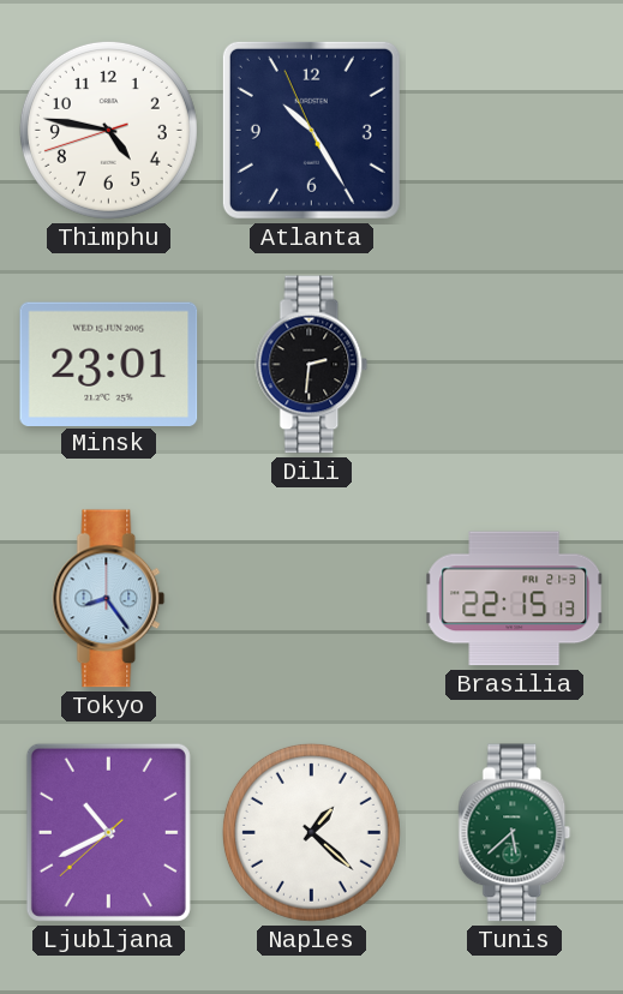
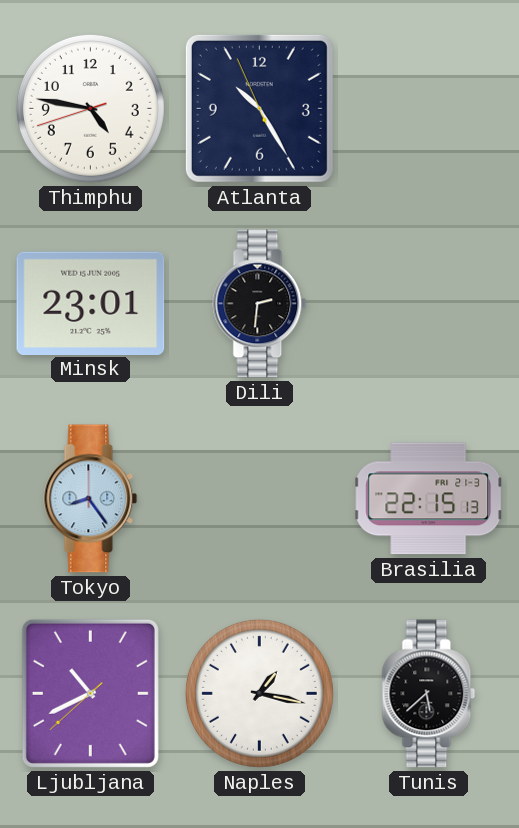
Naples: 1:22 -> 1:17
Tunis dial: green -> black
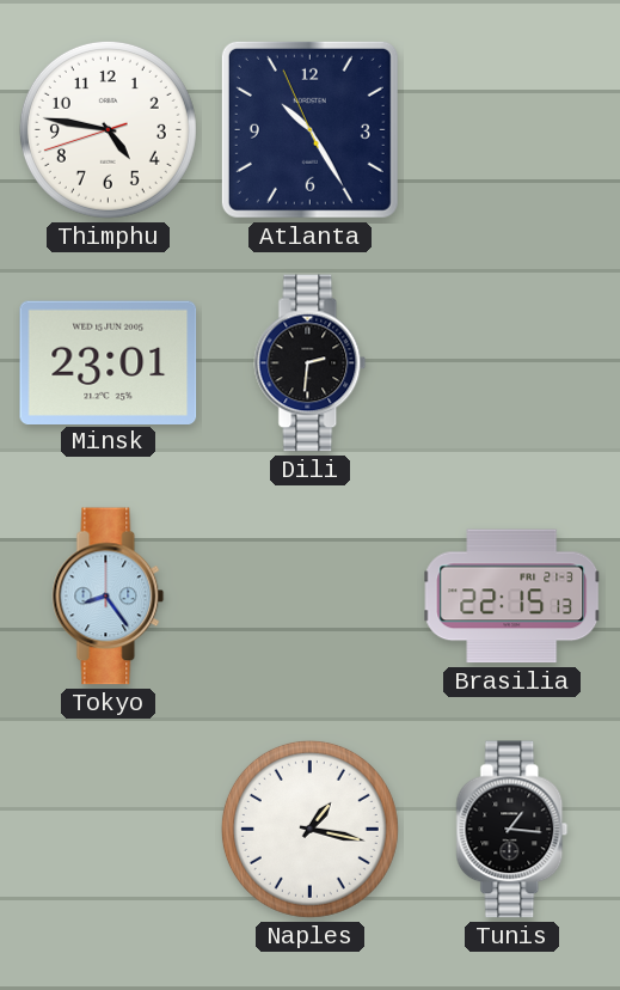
Ljubljana: 10:40 -> none
Tunis: 5:38 -> 1:16
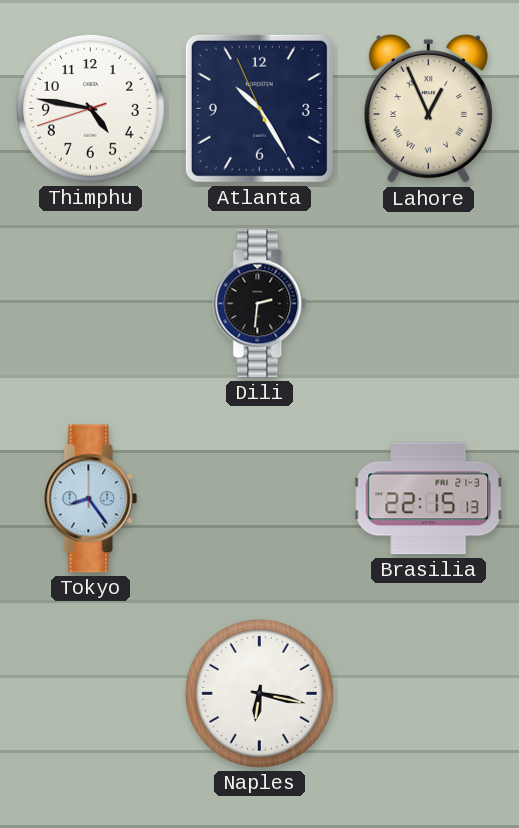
Lahore: none -> 12:56
Minsk: 23:01 -> none
Naples: 1:17 -> 6:17
Tunis: 1:16 -> none
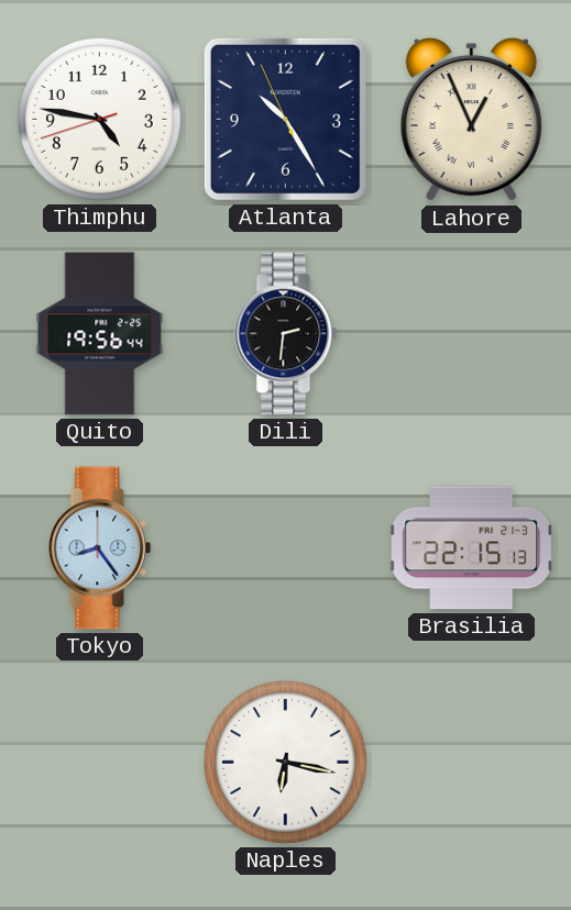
Quito: none -> 19:56
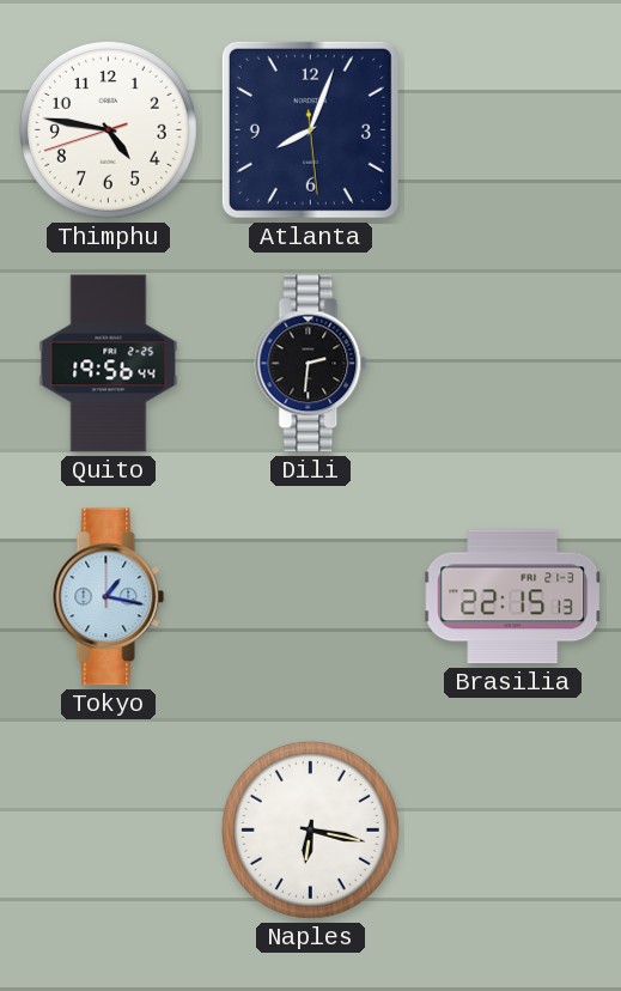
Atlanta: 10:24 -> 8:03
Lahore: 12:56 -> none
Tokyo: 8:24 -> 1:17
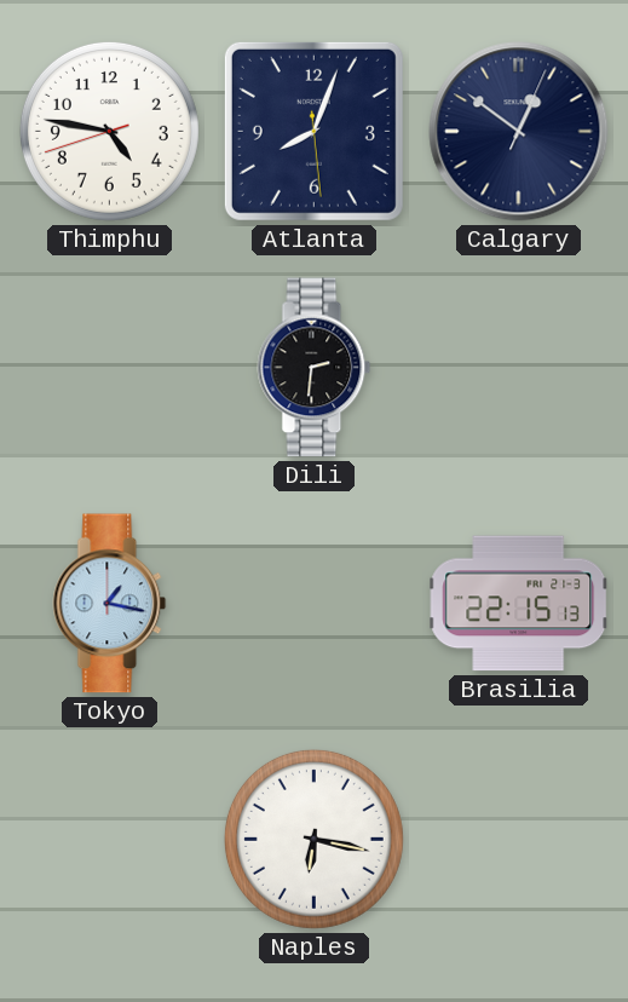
Calgary: none -> 12:51
Quito: 19:56 -> none
